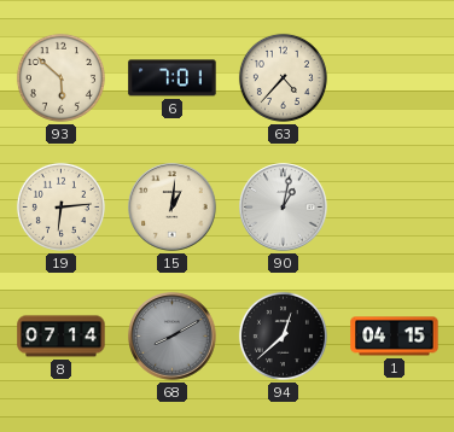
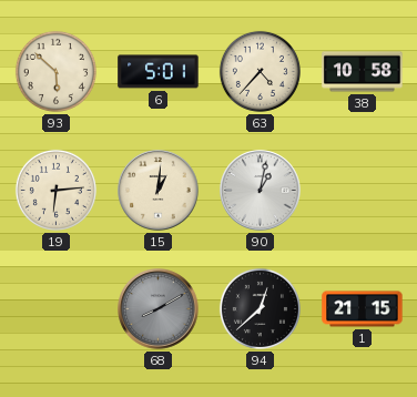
6: 7:01 -> 5:01
38: none -> 10:58
8: 07:14 -> none
1: 04:15 -> 21:15
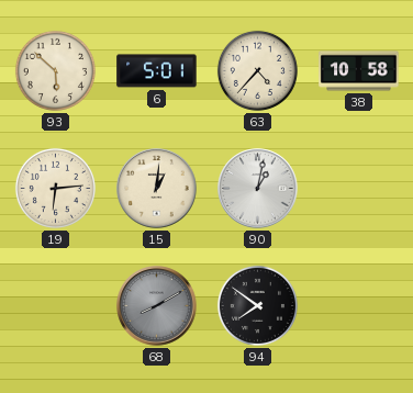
94: 12:38 -> 7:51
1: 21:15 -> none
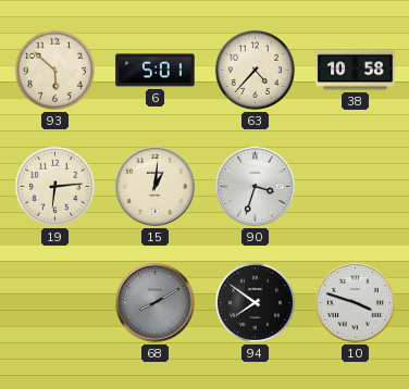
90: 1:02 -> 3:33
10: none -> 3:48
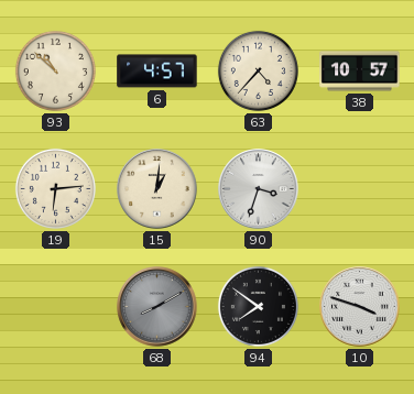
93: 5:52 -> 10:52
6: 5:01 -> 4:57
38: 10:58 -> 10:57
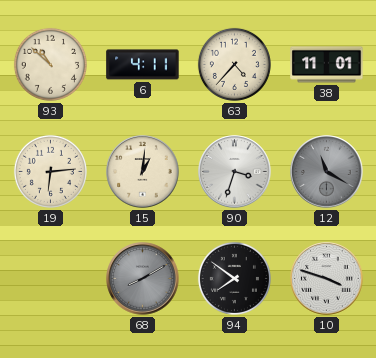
6: 4:57 -> 4:11
38: 10:57 -> 11:01
12: none -> 11:20
